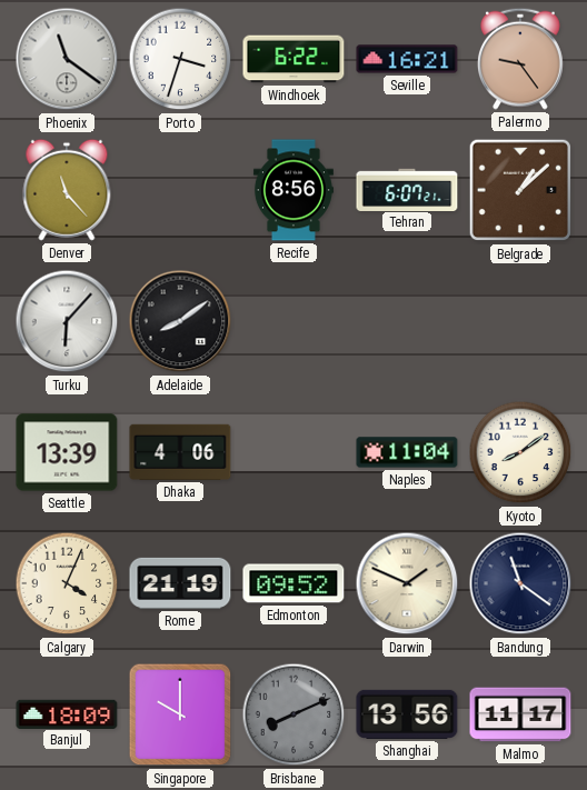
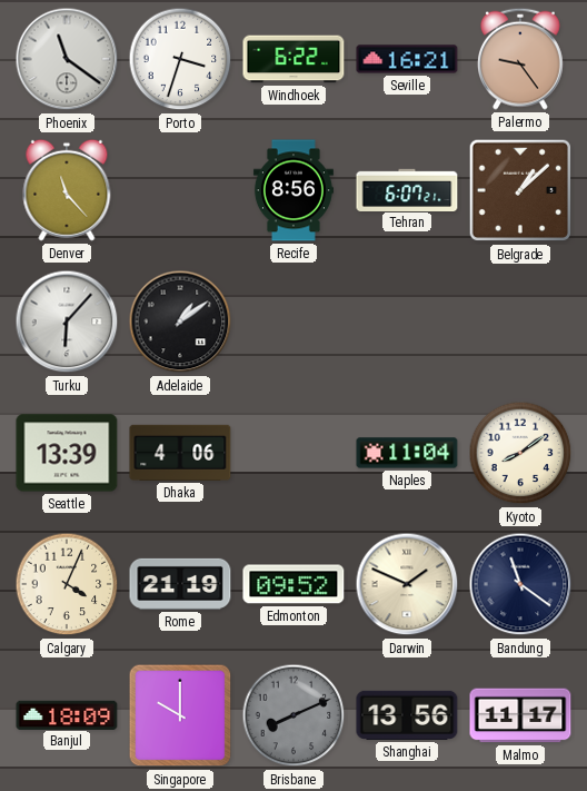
Adelaide: 8:09 -> 1:09
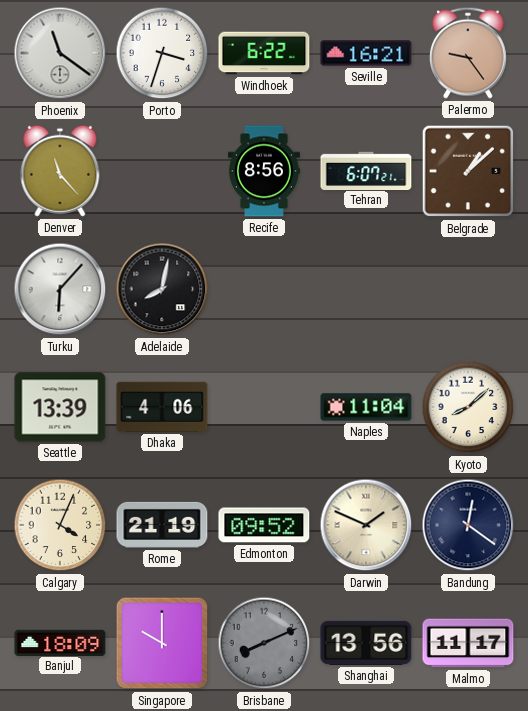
Adelaide: 1:09 -> 8:02
Kyoto: 8:09 -> 8:08
Bandung: 11:21 -> 12:21
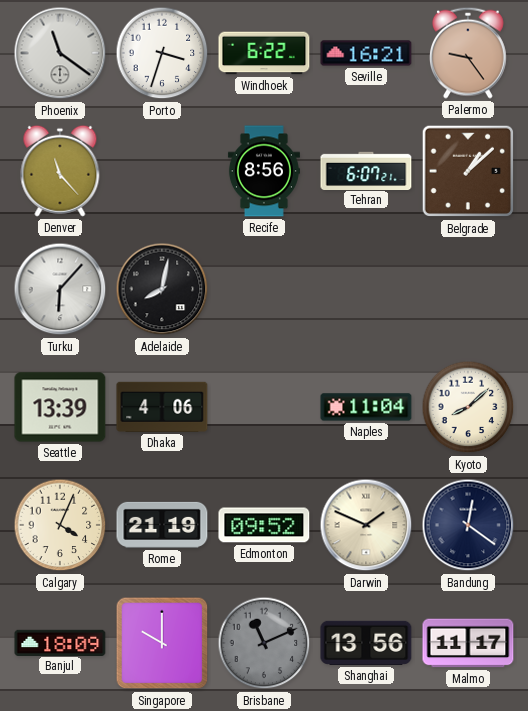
Brisbane: 8:11 -> 11:11
